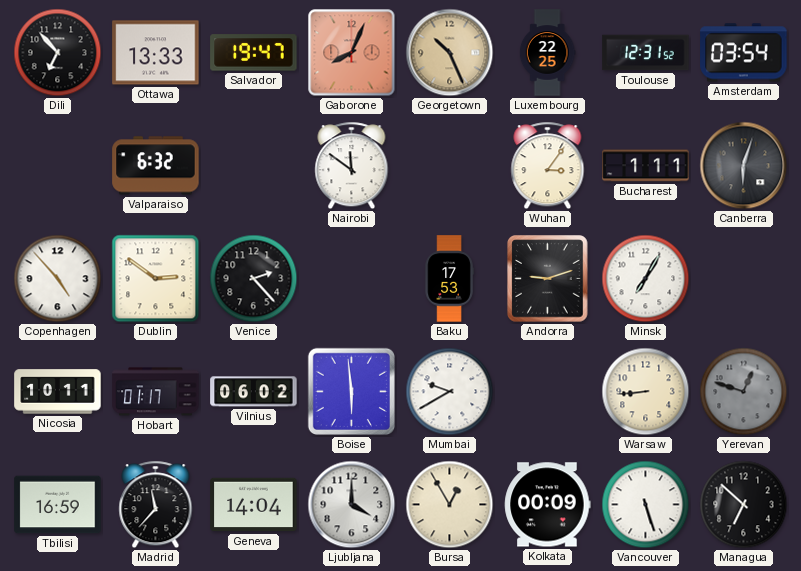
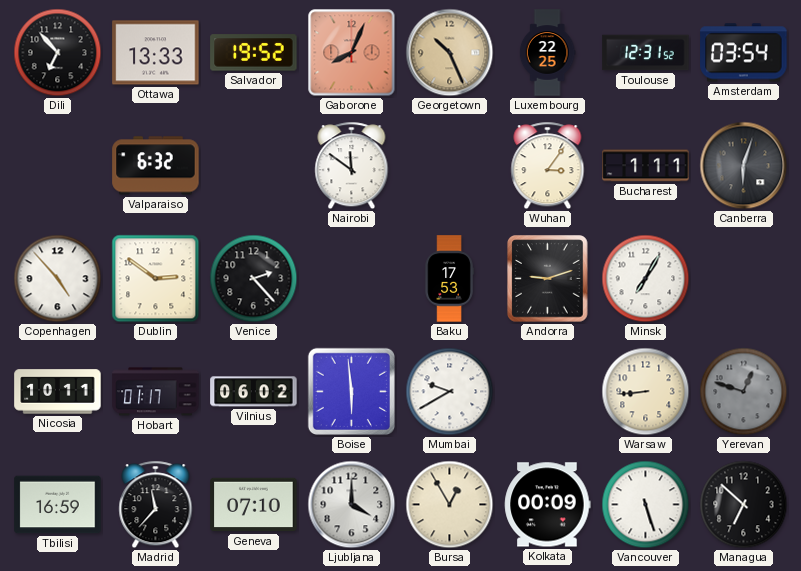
Salvador: 19:47 -> 19:52
Geneva: 14:04 -> 07:10
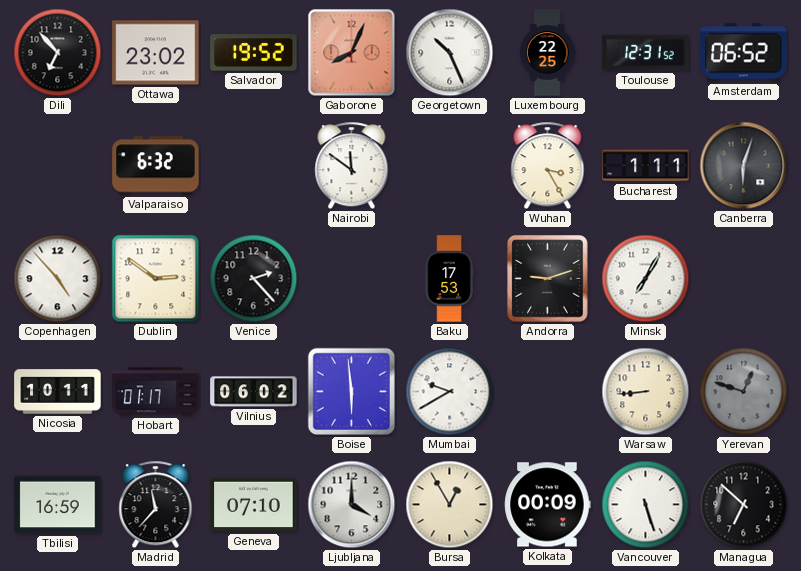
Ottawa: 13:33 -> 23:02
Georgetown dial: champagne -> white
Amsterdam: 03:54 -> 06:52
Wuhan: 3:06 -> 3:25
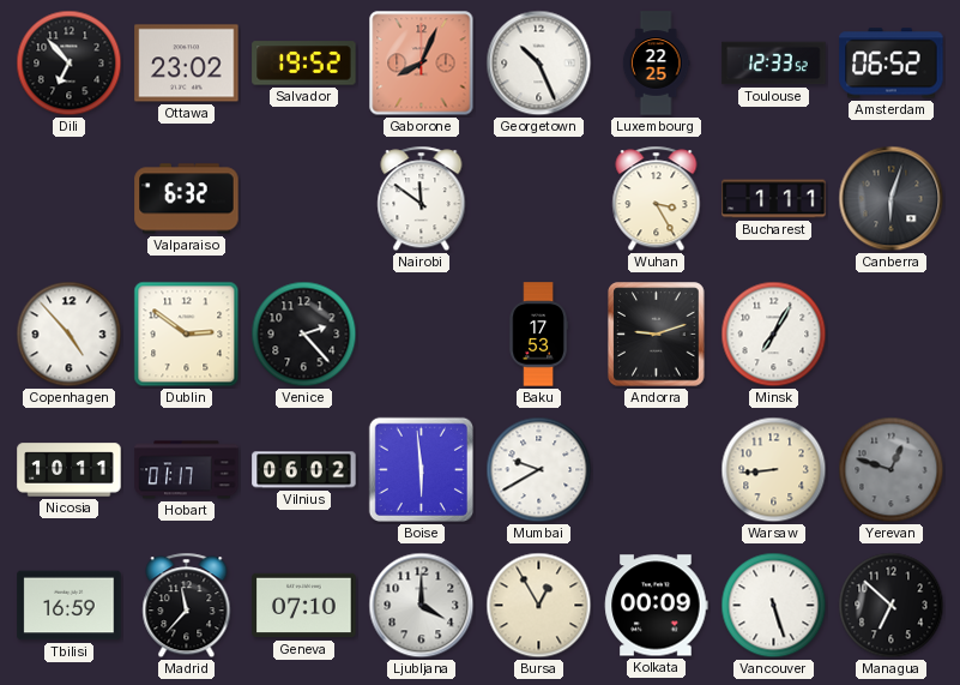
Toulouse: 12:31 -> 12:33
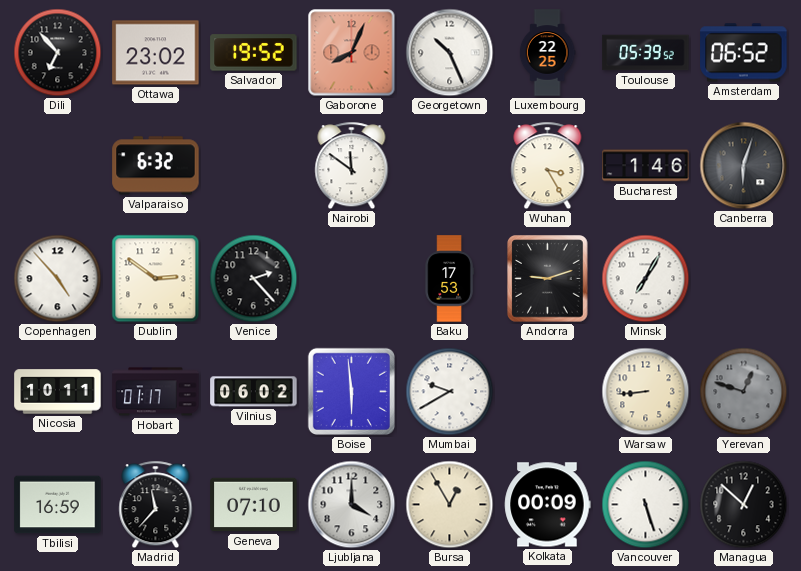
Toulouse: 12:33 -> 05:39
Bucharest: 1:11 -> 1:46
Managua: 6:52 -> 12:52
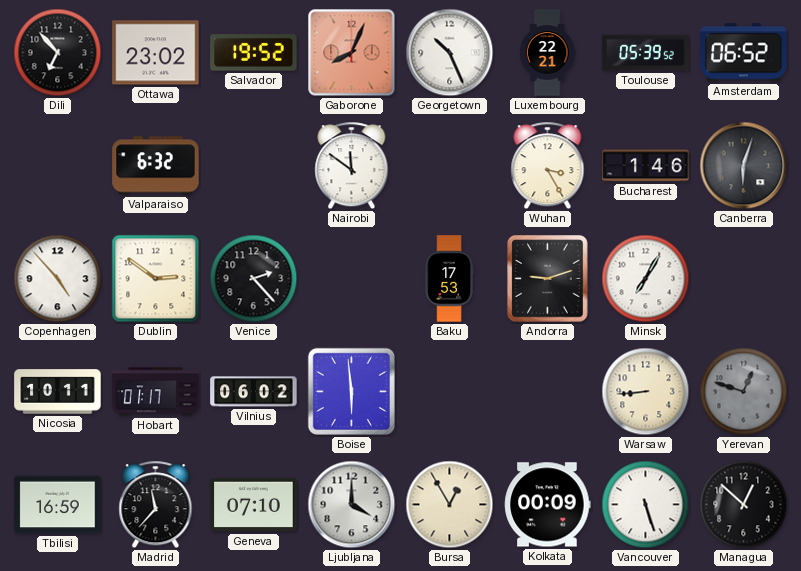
Luxembourg: 22:25 -> 22:21
Mumbai: 9:40 -> none
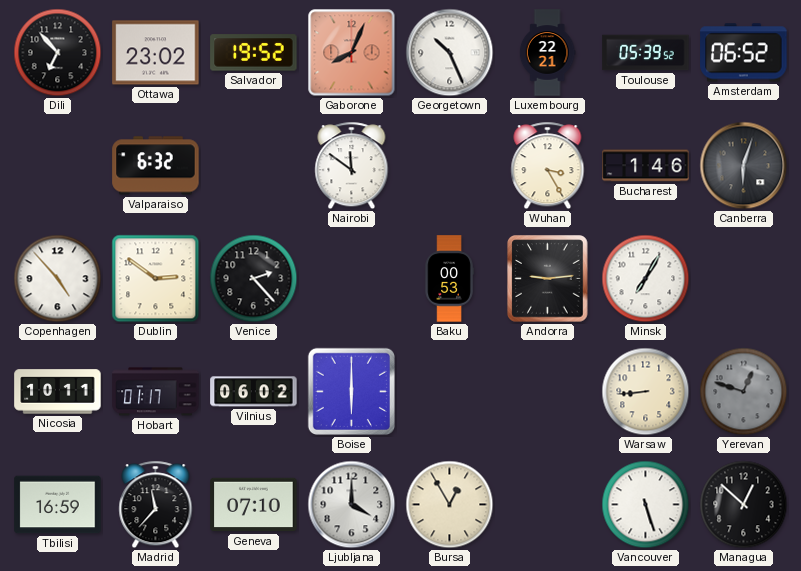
Baku: 17:53 -> 00:53
Andorra: 9:12 -> 9:14
Boise: 5:59 -> 6:00
Kolkata: 00:09 -> none
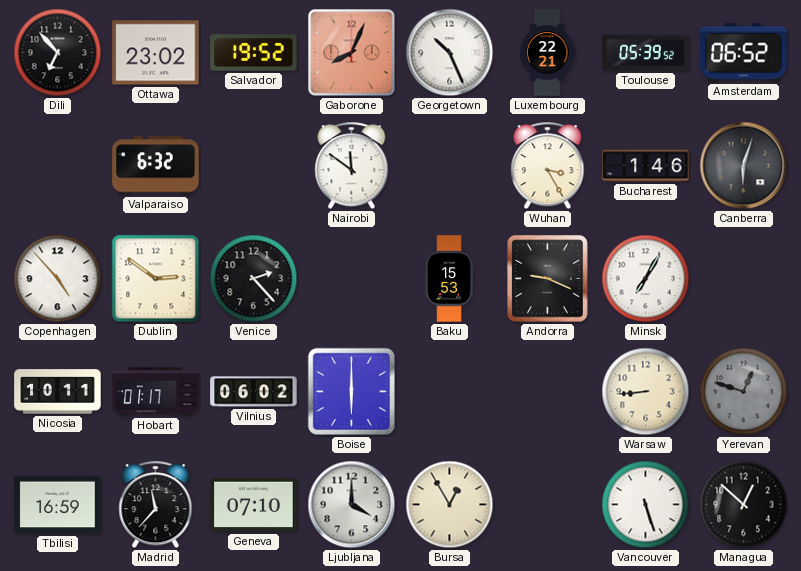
Baku: 00:53 -> 15:53
Andorra: 9:14 -> 9:19
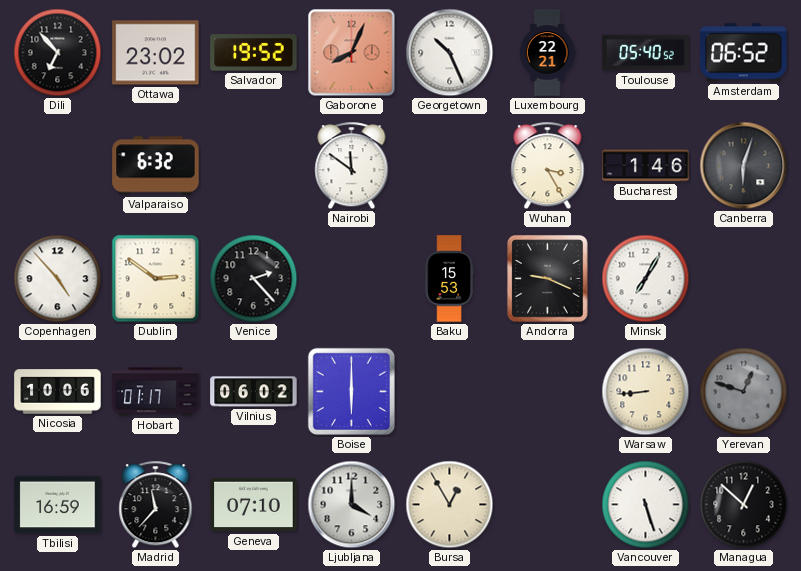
Toulouse: 05:39 -> 05:40
Nicosia: 10:11 -> 10:06
